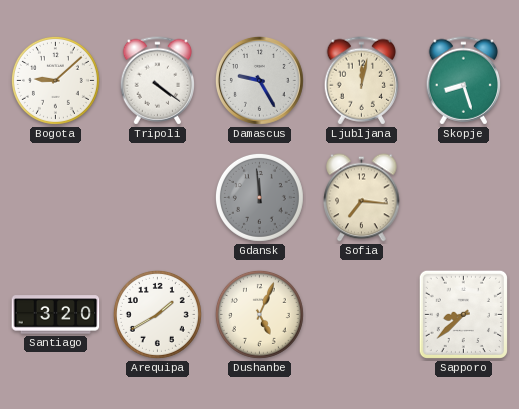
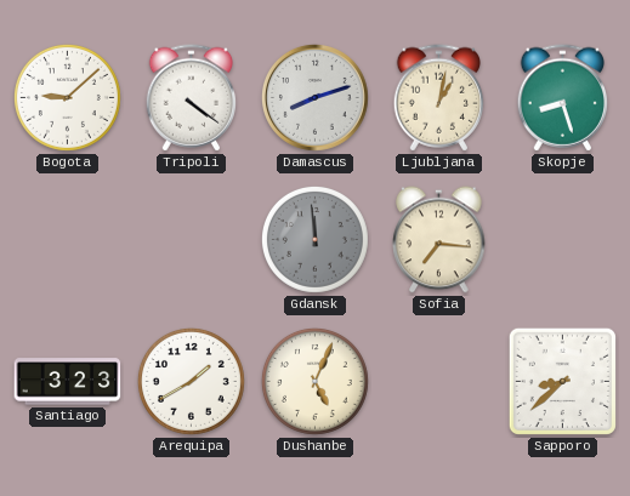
Damascus: 9:25 -> 8:12
Ljubljana: 12:02 -> 1:02
Santiago: 3:20 -> 3:23
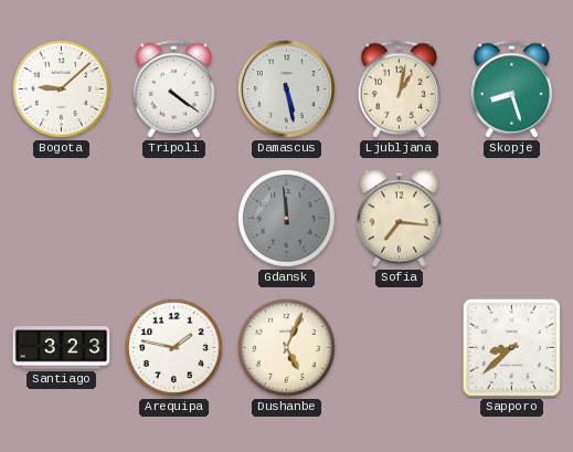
Damascus: 8:12 -> 5:28
Arequipa: 1:40 -> 1:47
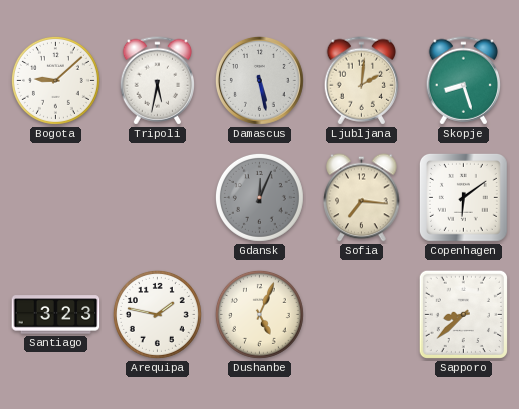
Tripoli: 4:21 -> 5:32
Ljubljana: 1:02 -> 2:01
Gdansk: 11:59 -> 12:04
Copenhagen: none -> 6:09
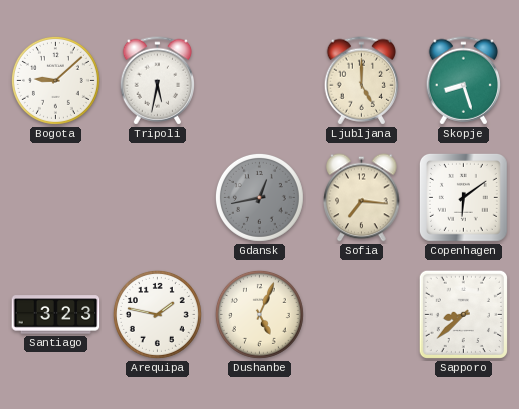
Damascus: 5:28 -> none
Ljubljana: 2:01 -> 5:00
Gdansk: 12:04 -> 12:43
